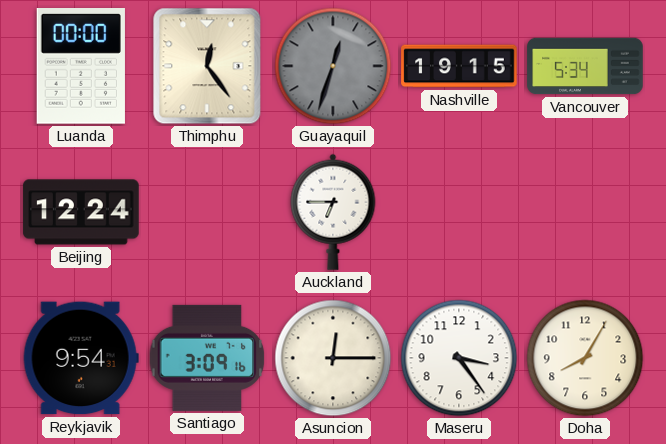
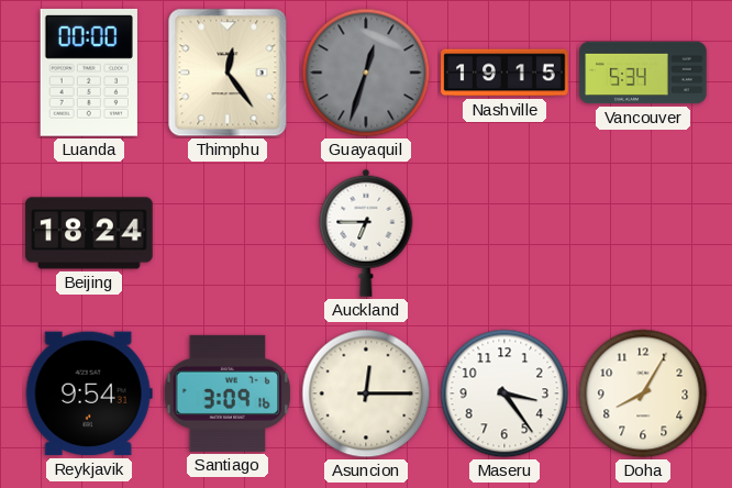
Beijing: 12:24 -> 18:24
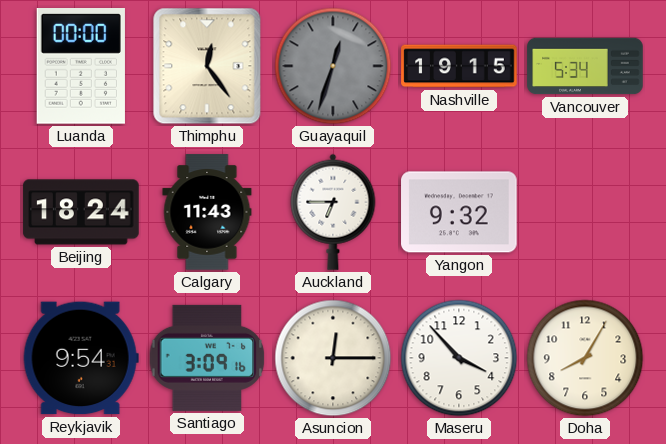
Calgary: none -> 11:43
Yangon: none -> 9:32
Maseru: 3:24 -> 3:53
